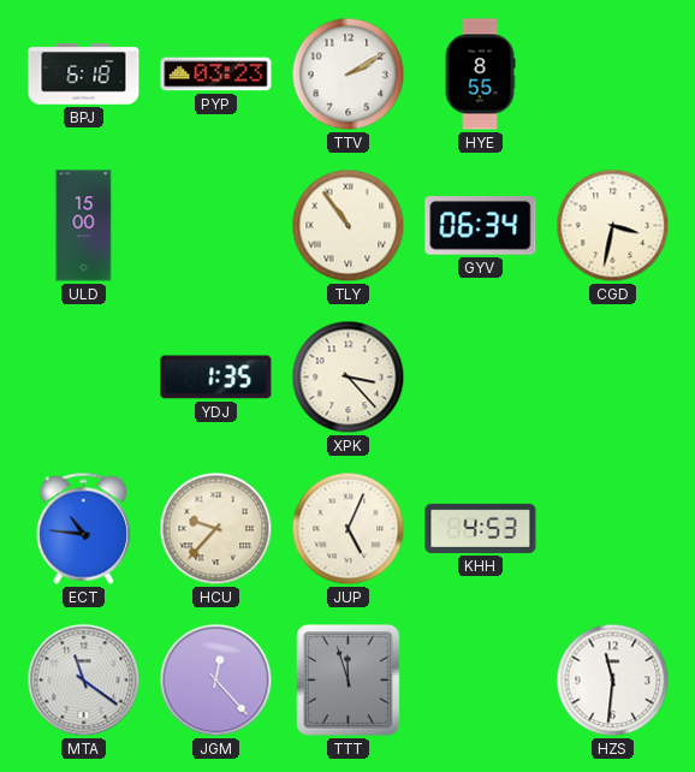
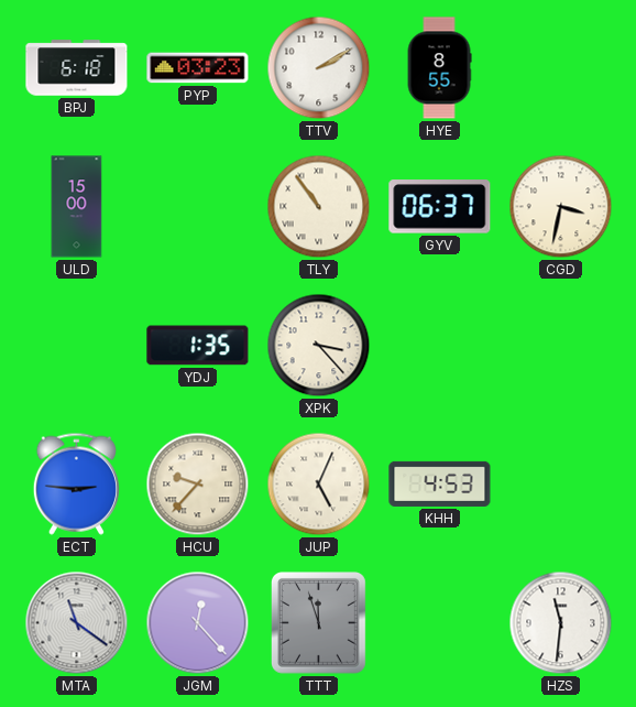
GYV: 06:34 -> 06:37
ECT: 10:46 -> 2:46
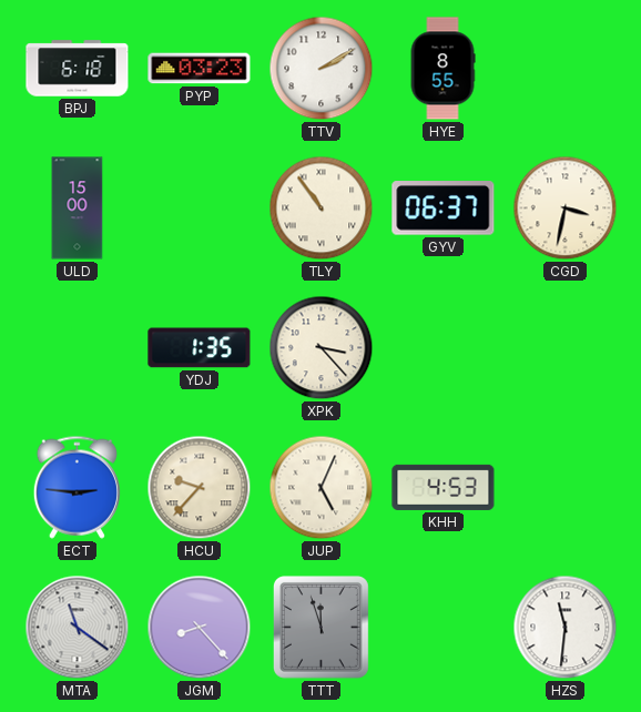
JGM: 12:23 -> 8:23
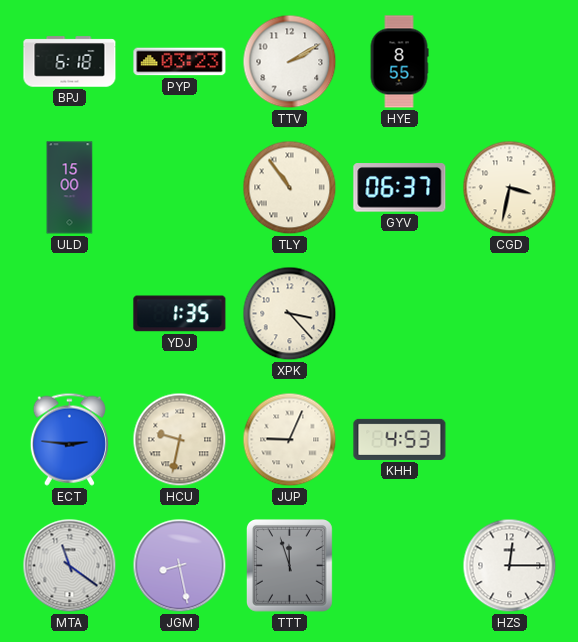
HCU: 9:37 -> 9:32
JUP: 5:04 -> 9:04
JGM: 8:23 -> 8:28
HZS: 11:31 -> 12:15
